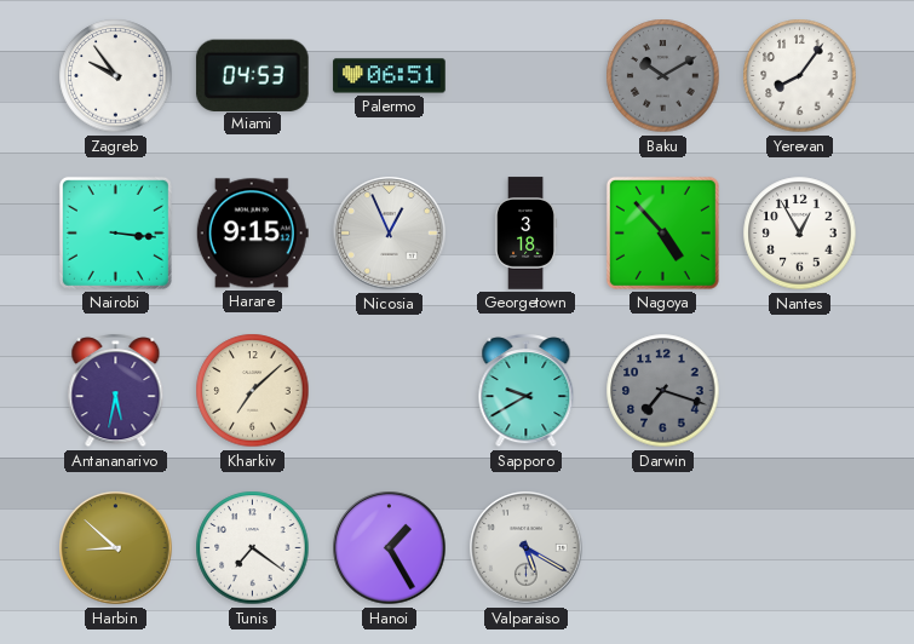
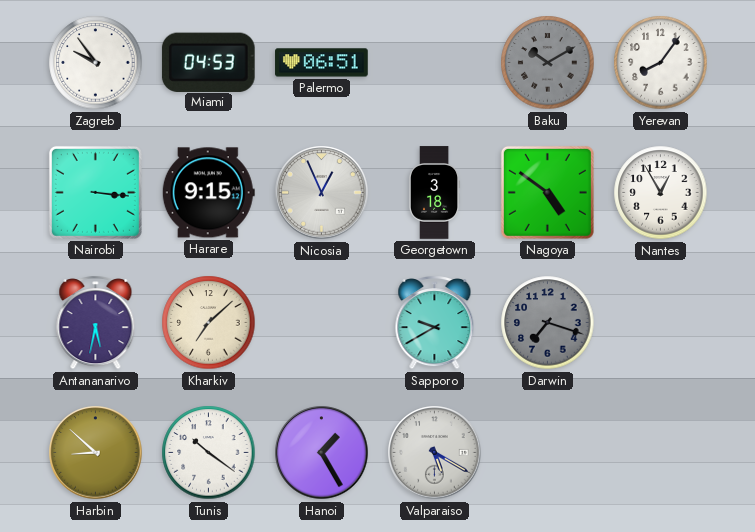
Nagoya: 4:53 -> 4:51
Tunis: 7:21 -> 10:21
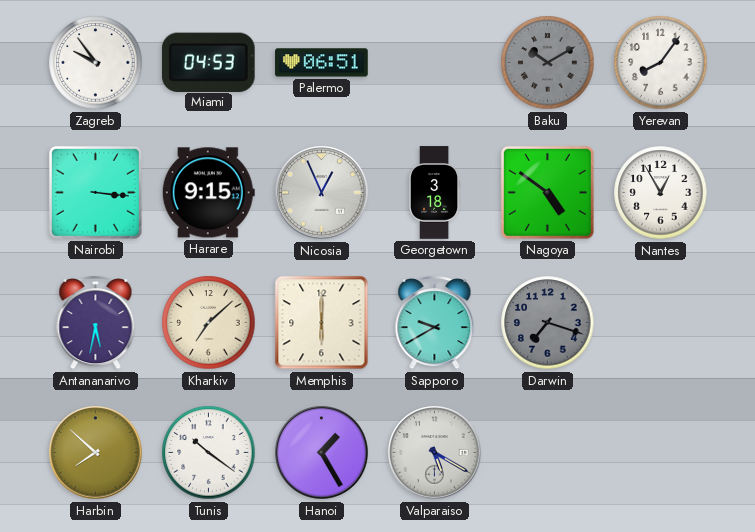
Memphis: none -> 6:00
Harbin: 8:52 -> 7:52
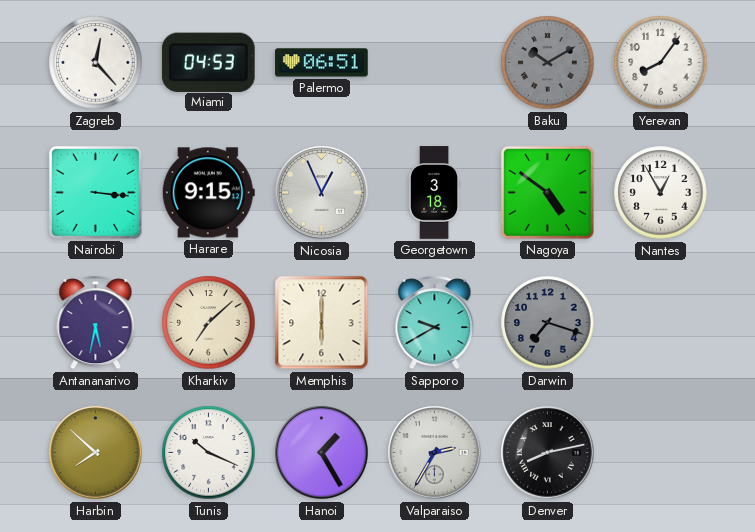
Zagreb: 9:54 -> 12:23
Tunis: 10:21 -> 10:19
Valparaiso: 5:20 -> 2:35
Denver: none -> 8:13
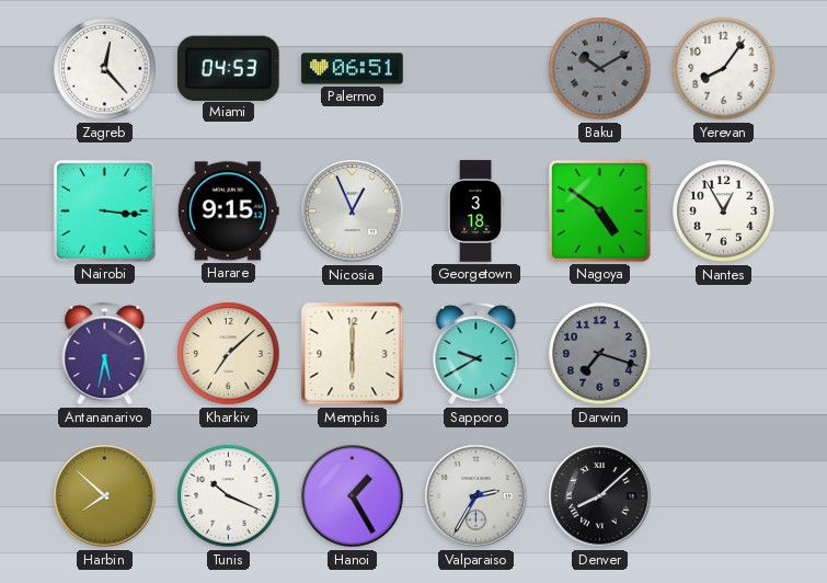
Denver: 8:13 -> 8:08
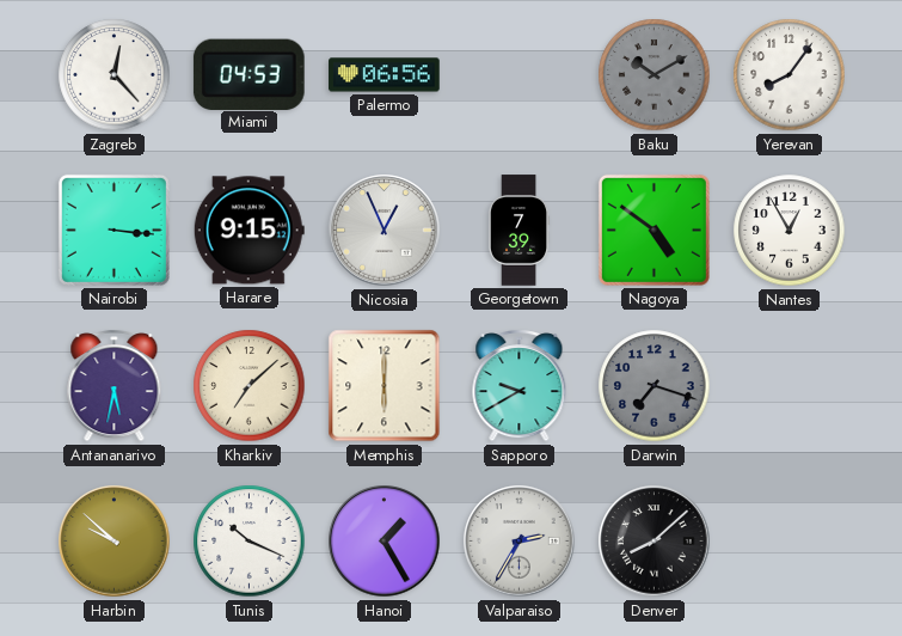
Palermo: 06:51 -> 06:56
Georgetown: 3:18 -> 7:39
Harbin: 7:52 -> 9:52
